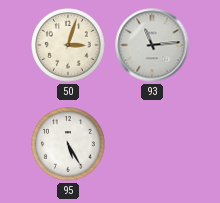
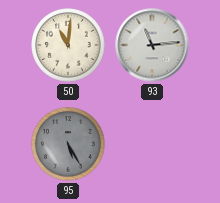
50: 3:03 -> 11:01
95 dial: white -> grey
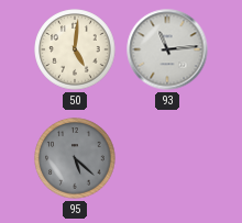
50: 11:01 -> 5:01
95: 5:25 -> 5:22
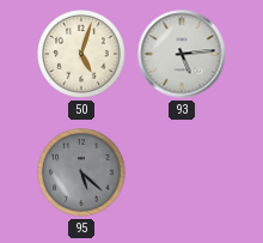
50: 5:01 -> 5:03
93: 11:14 -> 5:14
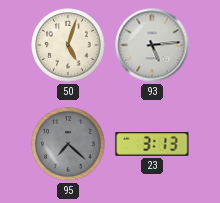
95: 5:22 -> 7:22
23: none -> 3:13
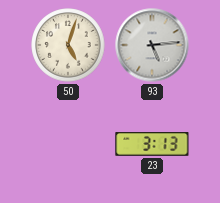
95: 7:22 -> none
